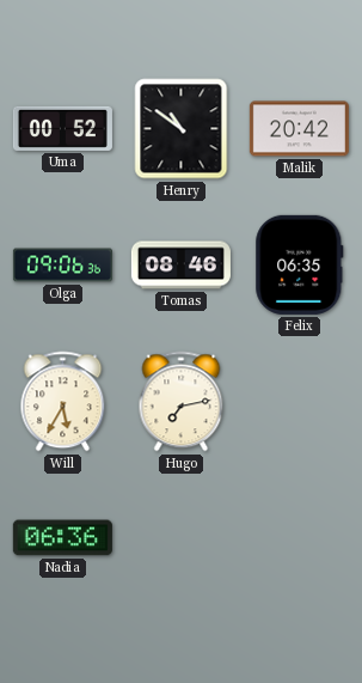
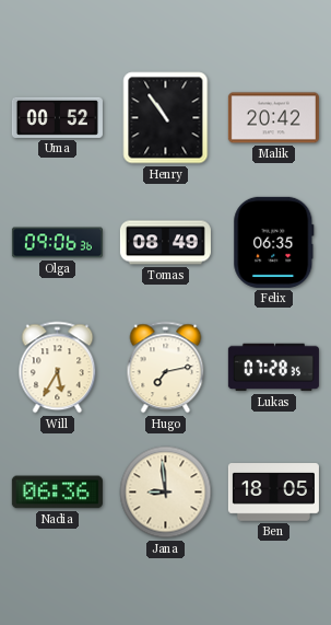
Henry: 10:51 -> 10:54
Tomas: 08:46 -> 08:49
Lukas: none -> 07:28
Jana: none -> 8:59
Ben: none -> 18:05
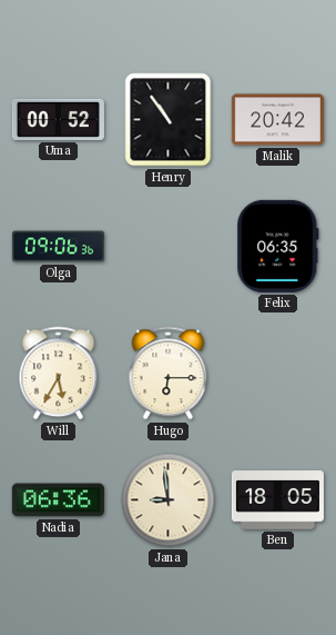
Tomas: 08:49 -> none
Hugo: 7:13 -> 6:15
Lukas: 07:28 -> none
